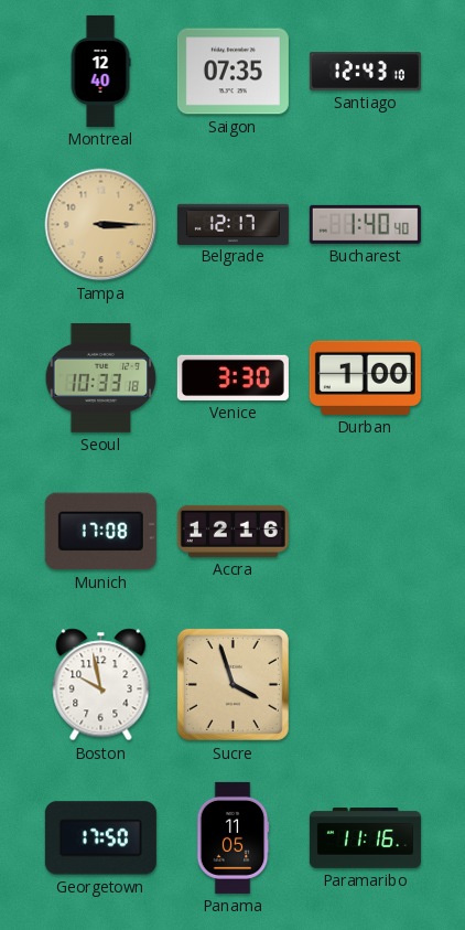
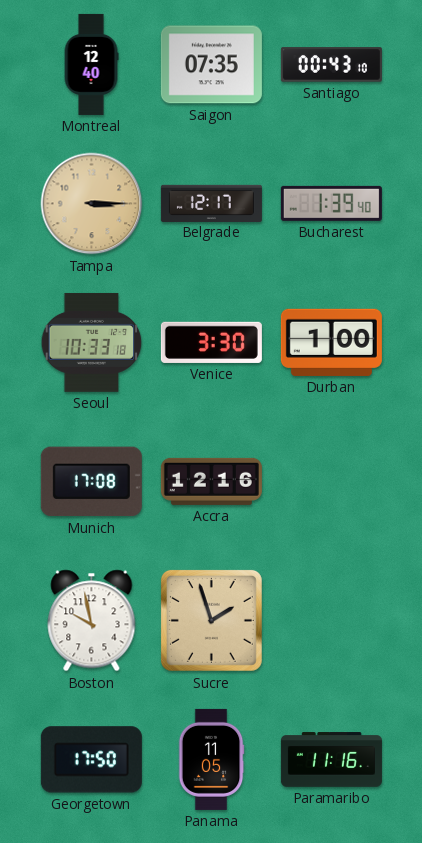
Santiago: 12:43 -> 00:43
Bucharest: 1:40 -> 1:39
Sucre: 3:57 -> 1:57
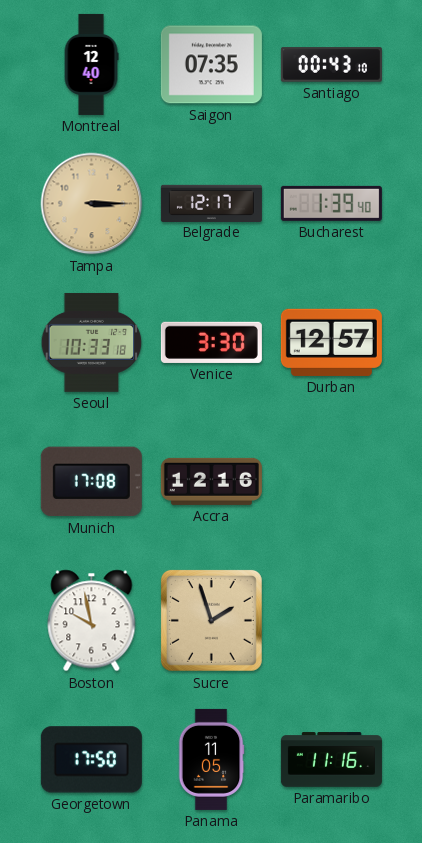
Durban: 1:00 -> 12:57
